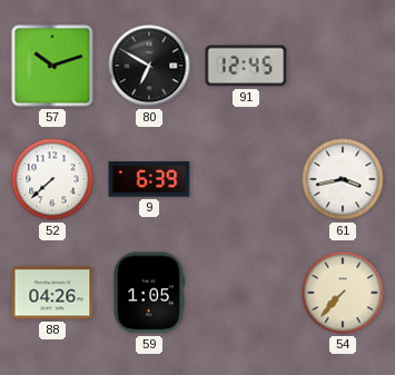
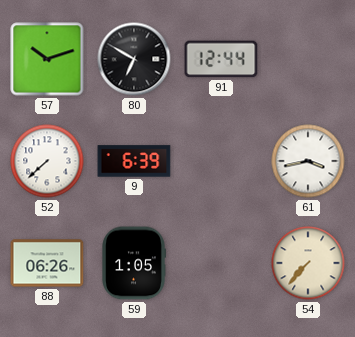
91: 12:45 -> 12:44
88: 04:26 -> 06:26
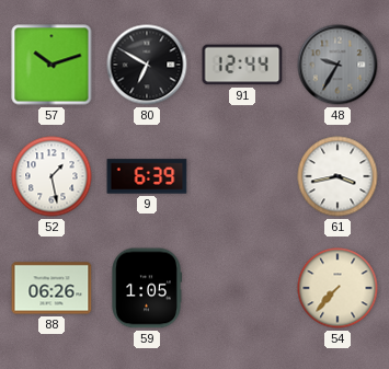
48: none -> 9:35
52: 7:38 -> 1:28
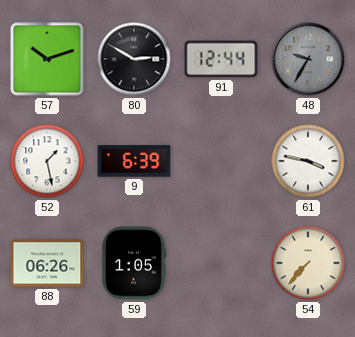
80: 6:50 -> 2:50
61: 3:43 -> 3:47
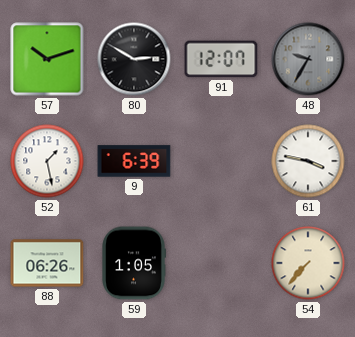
91: 12:44 -> 12:07
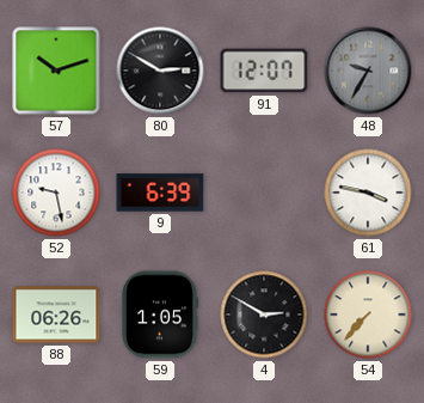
52: 1:28 -> 9:28
4: none -> 2:50
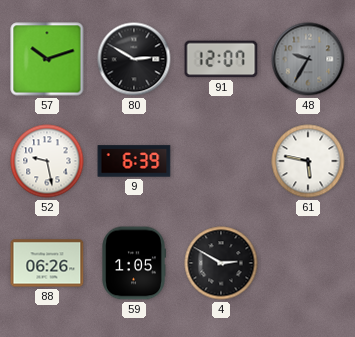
61: 3:47 -> 5:47
54: 7:37 -> none
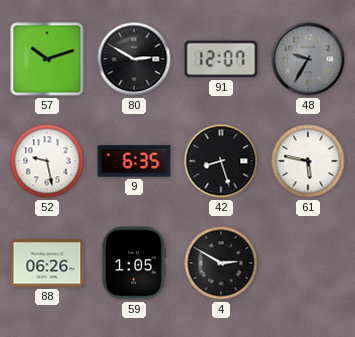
9: 6:39 -> 6:35
42: none -> 8:27
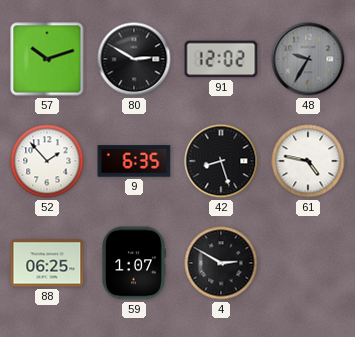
91: 12:07 -> 12:02
52: 9:28 -> 1:53
61: 5:47 -> 4:47
88: 06:26 -> 06:25
59: 1:05 -> 1:07
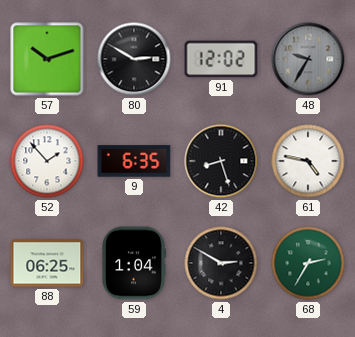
59: 1:07 -> 1:04
68: none -> 2:35
